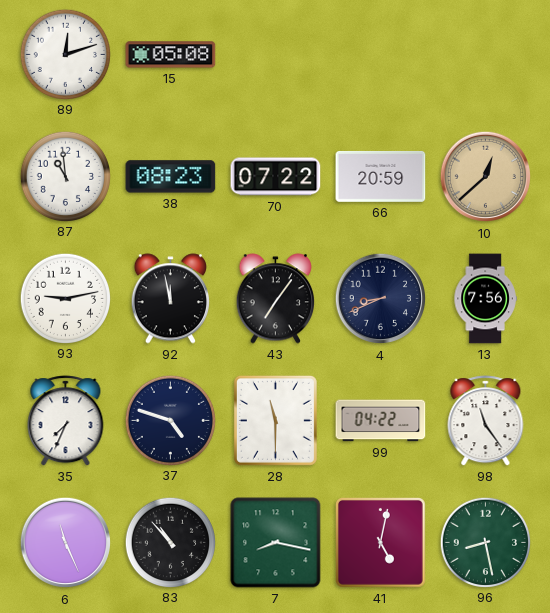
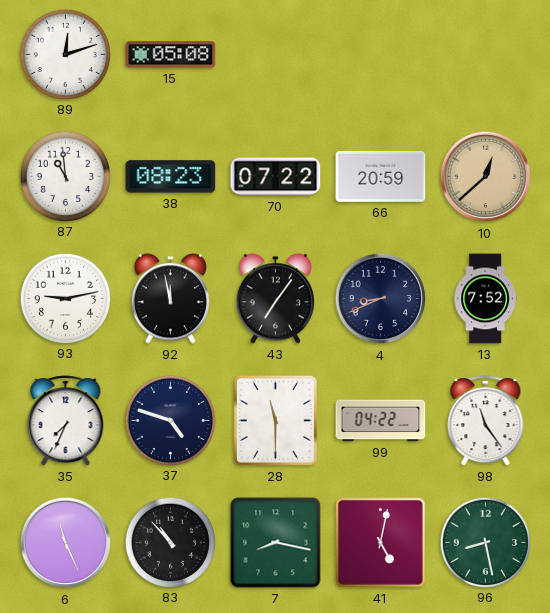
13: 7:56 -> 7:52
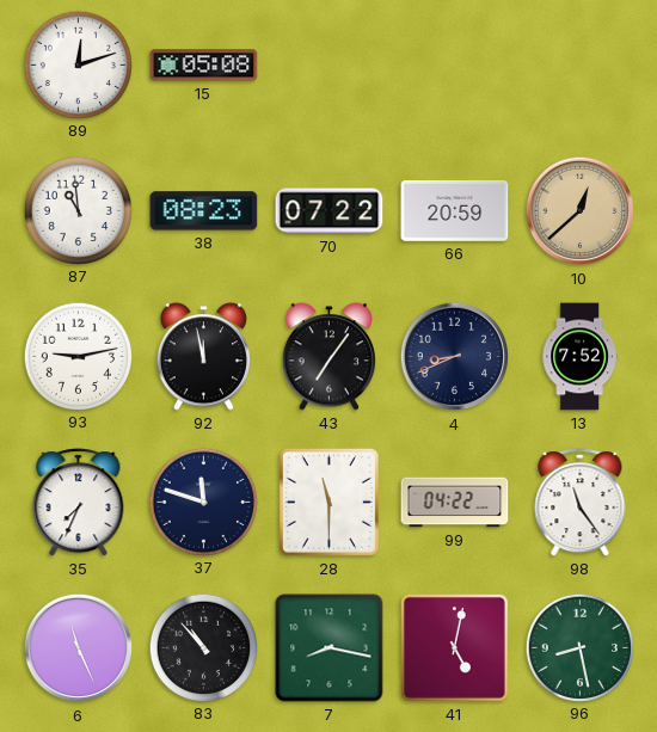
37: 4:48 -> 11:48
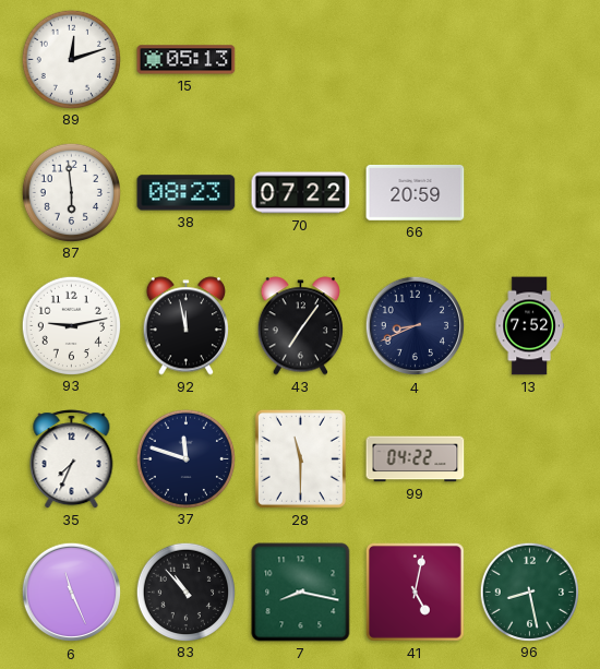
15: 05:08 -> 05:13
87: 10:59 -> 5:59
10: 12:38 -> none
98: 11:24 -> none
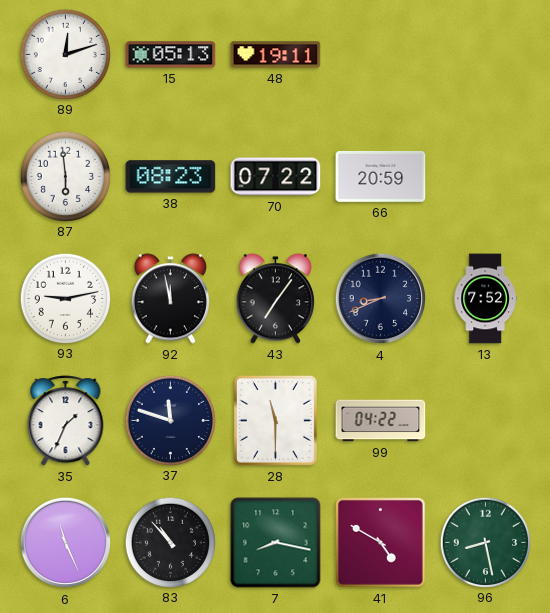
48: none -> 19:11
35: 7:34 -> 1:34
41: 5:02 -> 4:50
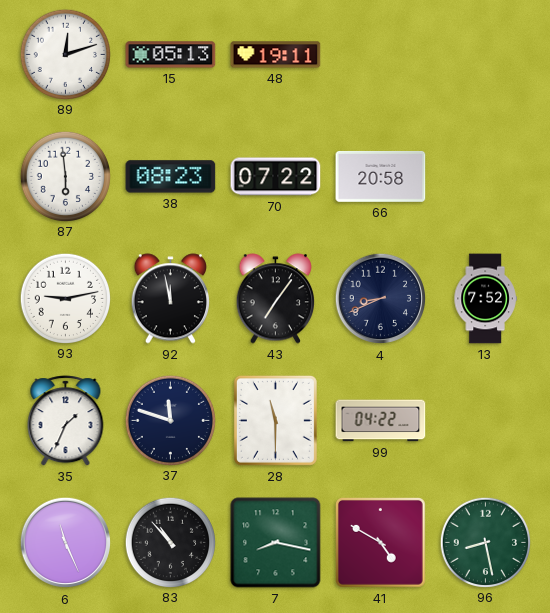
66: 20:59 -> 20:58
